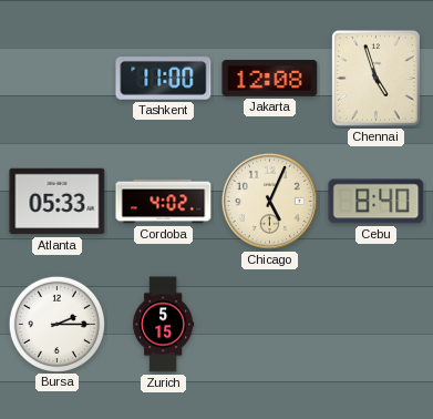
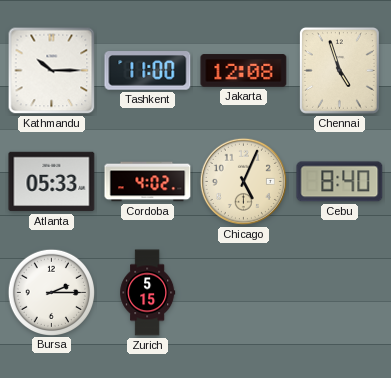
Kathmandu: none -> 10:15
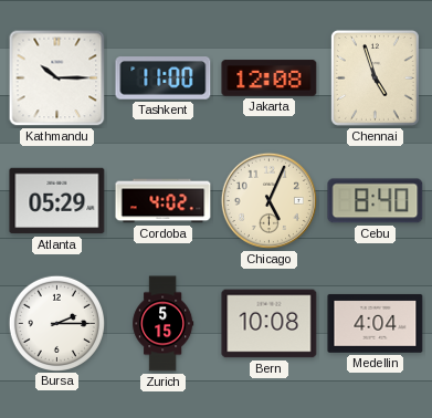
Atlanta: 05:33 -> 05:29
Bern: none -> 10:08
Medellin: none -> 4:04
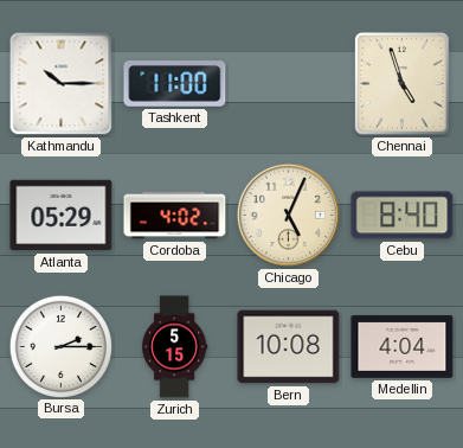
Jakarta: 12:08 -> none
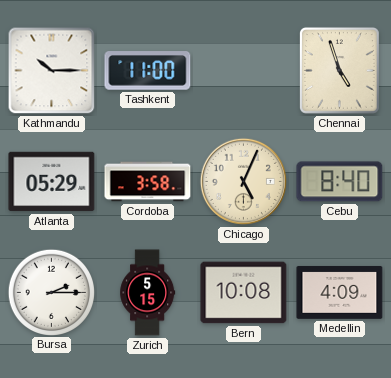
Cordoba: 4:02 -> 3:58
Medellin: 4:04 -> 4:09
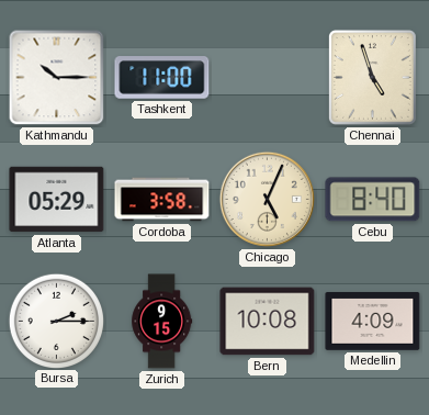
Zurich: 5:15 -> 9:15
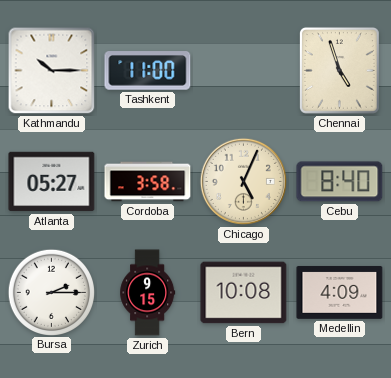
Atlanta: 05:29 -> 05:27
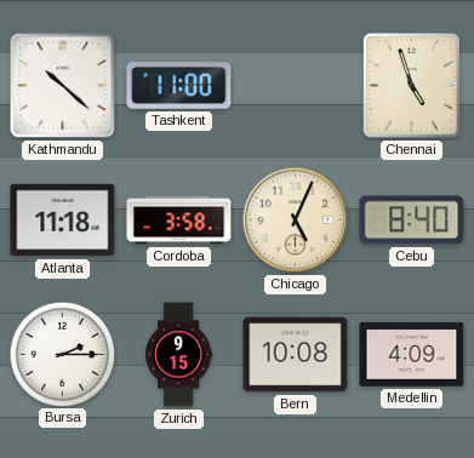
Kathmandu: 10:15 -> 10:22
Atlanta: 05:27 -> 11:18
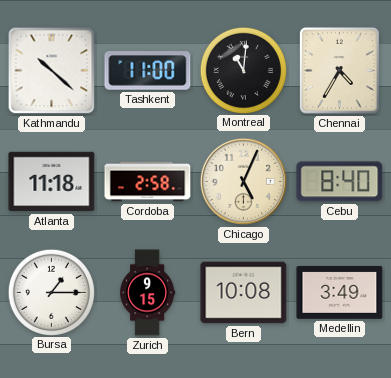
Montreal: none -> 11:01
Chennai: 4:57 -> 4:35
Cordoba: 3:58 -> 2:58
Bursa: 2:15 -> 1:15
Medellin: 4:09 -> 3:49
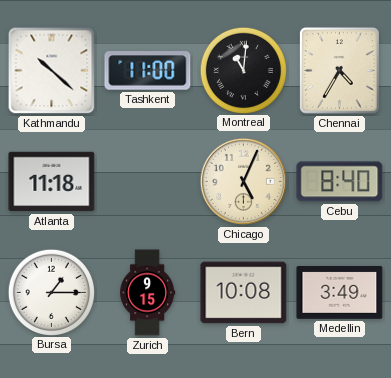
Cordoba: 2:58 -> none
